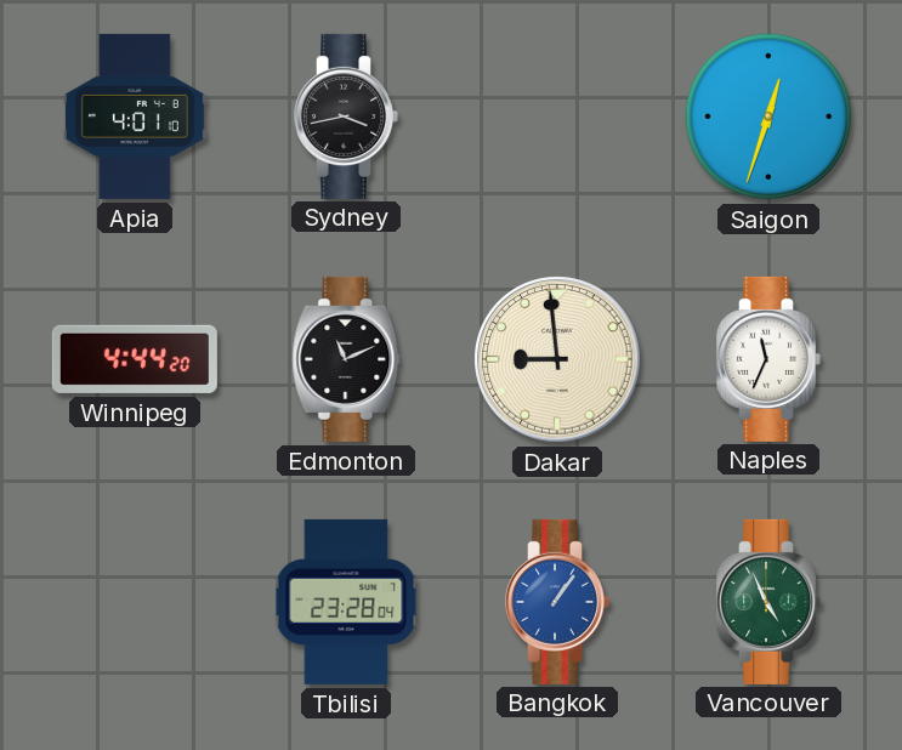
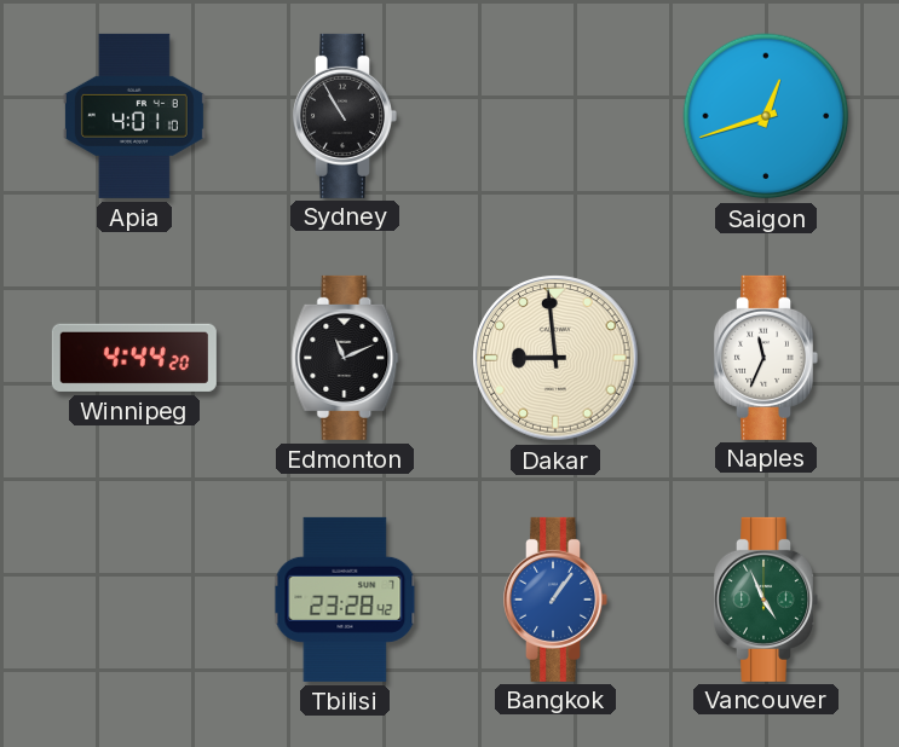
Sydney: 3:43 -> 10:55
Saigon: 12:33 -> 12:42
Tbilisi: 23:28:04 -> 23:28:42
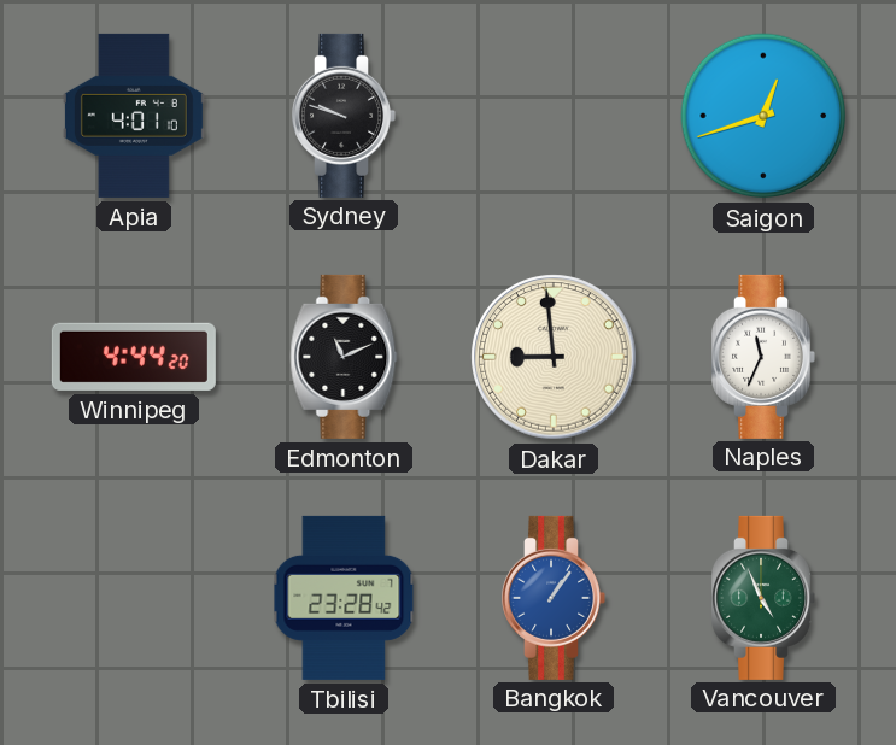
Sydney: 10:55 -> 9:48
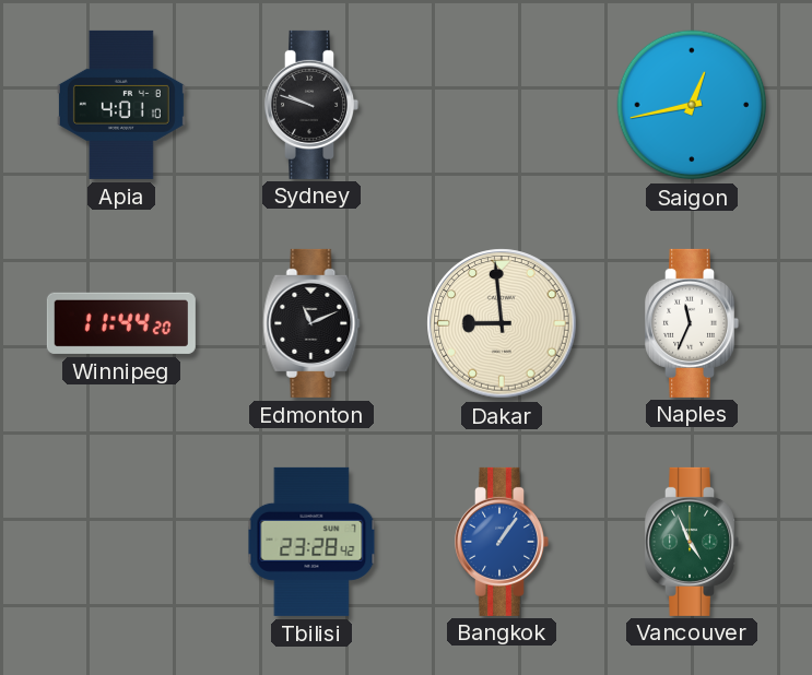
Saigon: 12:42 -> 12:43
Winnipeg: 4:44 -> 11:44
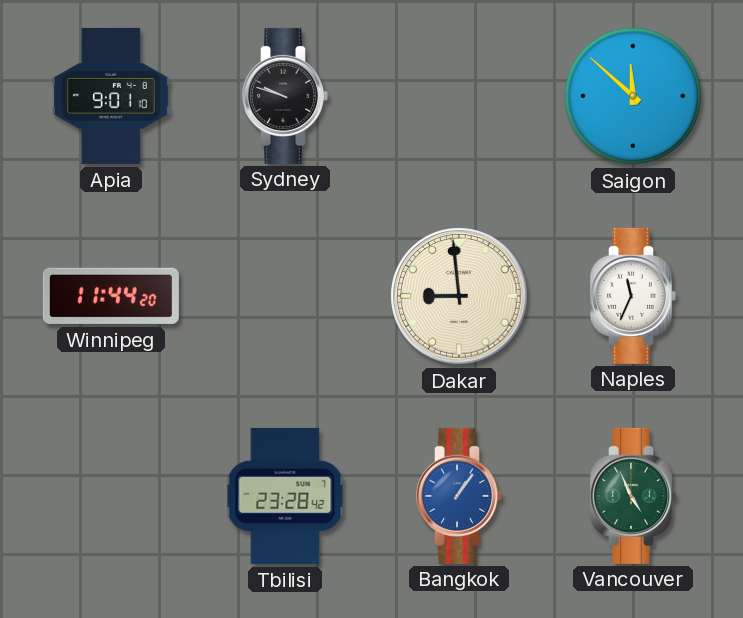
Apia: 4:01 -> 9:01
Saigon: 12:43 -> 11:52
Edmonton: 11:11 -> none
